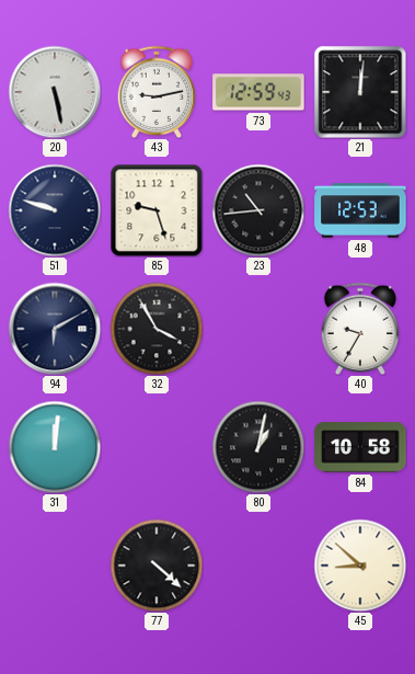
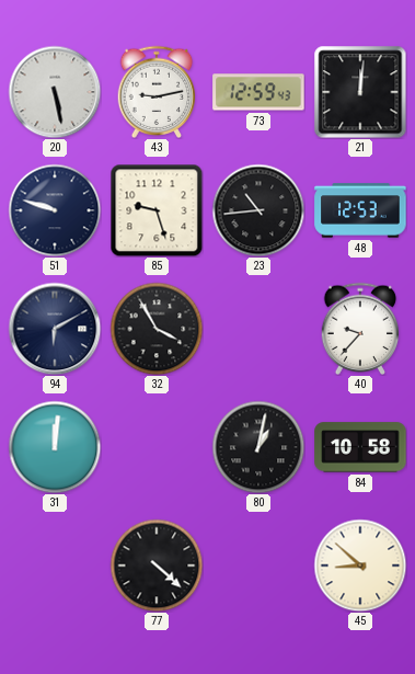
40: 9:35 -> 9:37
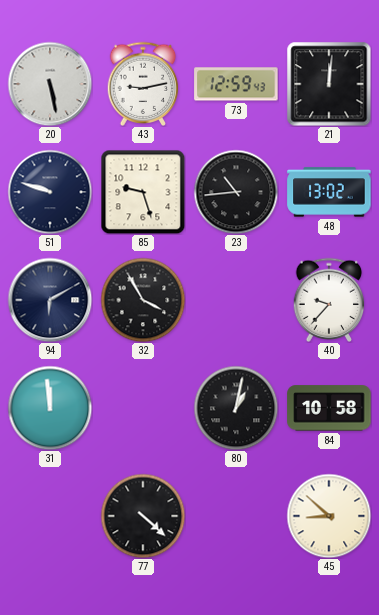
48: 12:53 -> 13:02
31: 12:01 -> 11:59
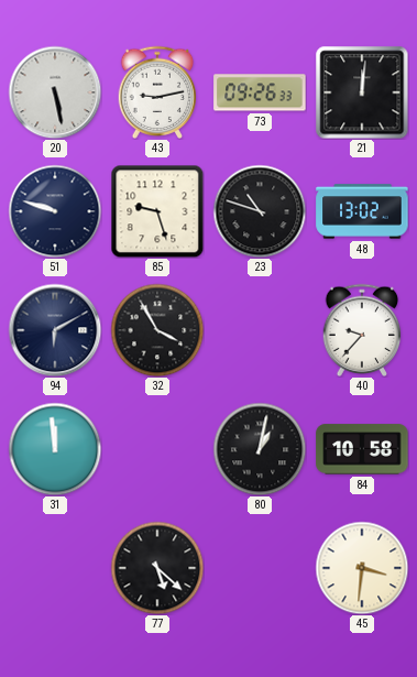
73: 12:59 -> 09:26
23: 10:44 -> 10:48
77: 4:22 -> 5:22
45: 8:52 -> 3:31
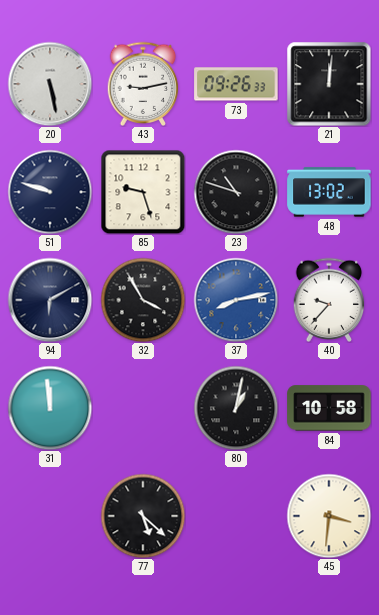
37: none -> 8:13
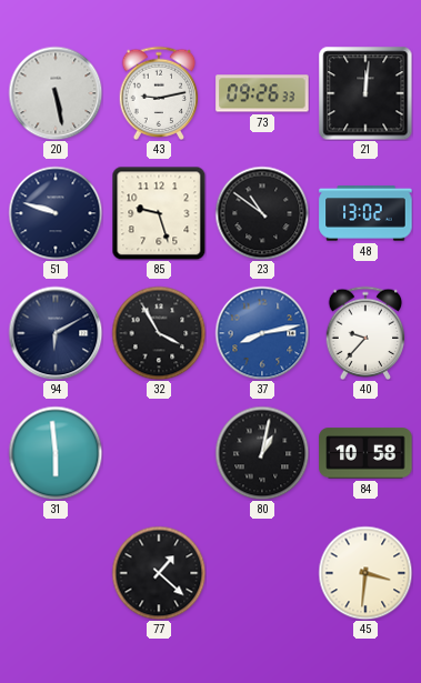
23: 10:48 -> 10:51
31: 11:59 -> 5:59
77: 5:22 -> 1:22
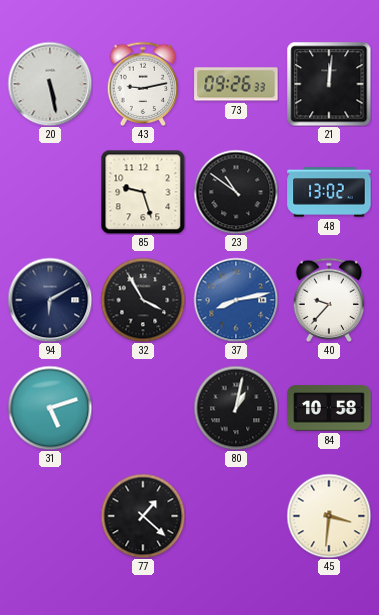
51: 9:48 -> none
31: 5:59 -> 5:12
